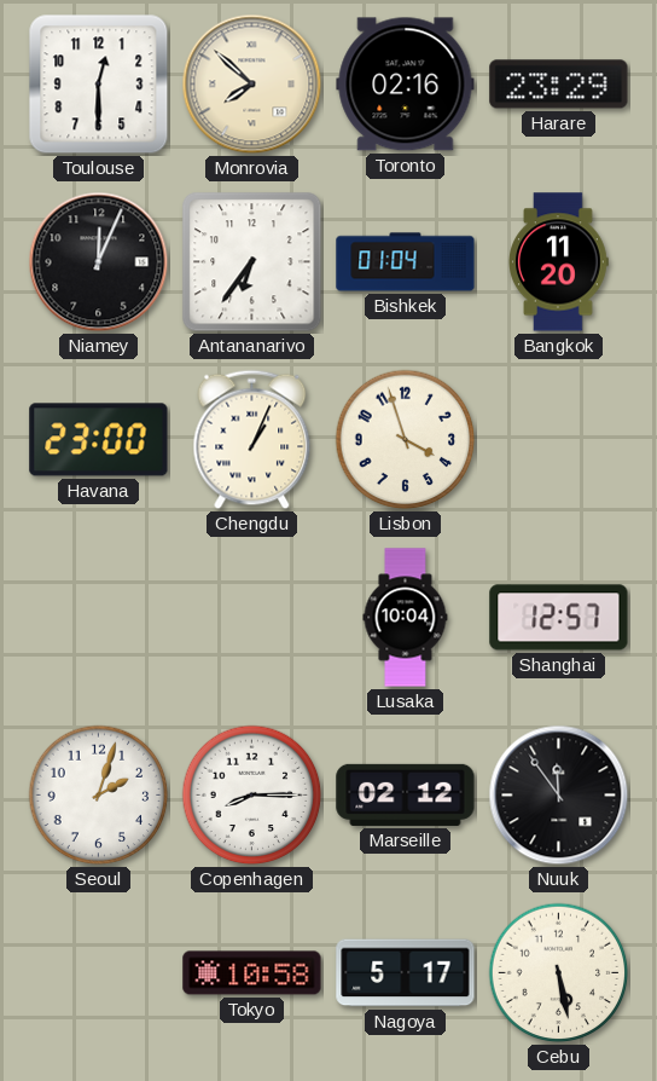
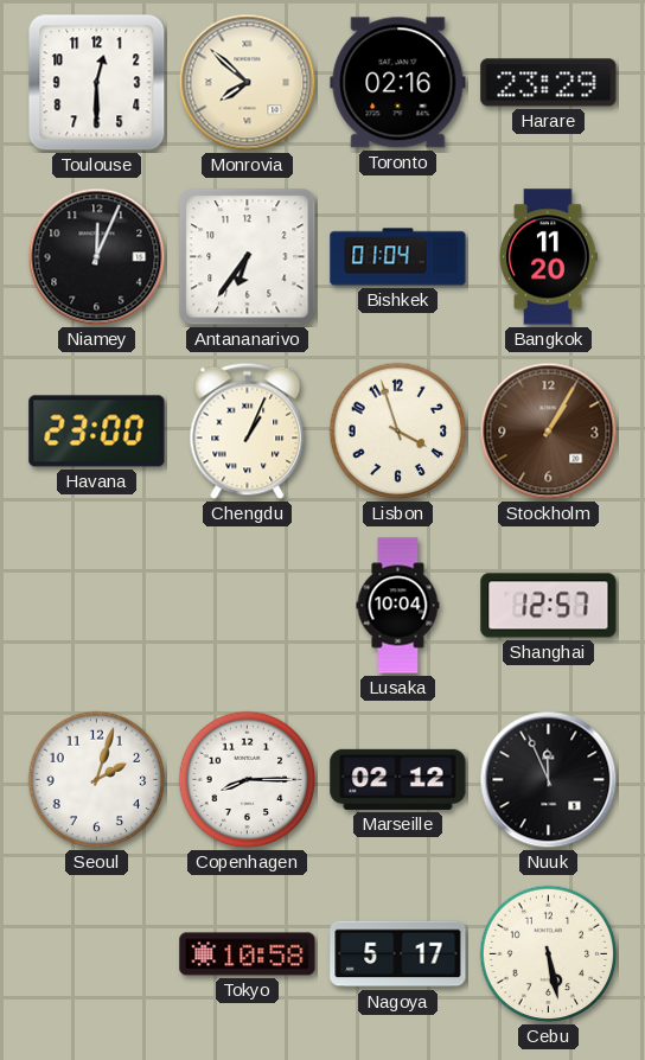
Stockholm: none -> 1:05
Nuuk: 11:54 -> 11:56
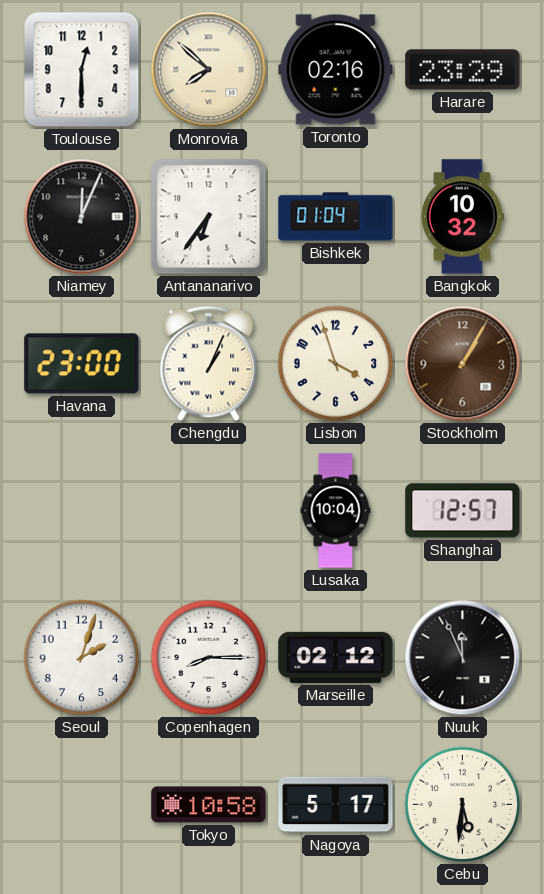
Bangkok: 11:20 -> 10:32
Cebu: 5:28 -> 5:31
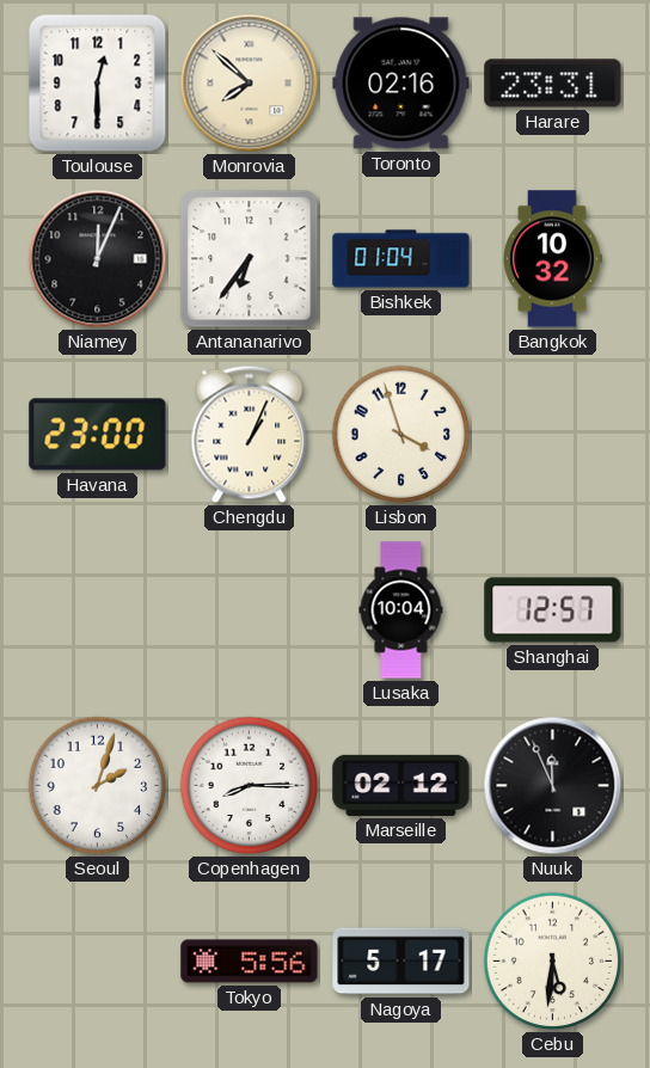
Harare: 23:29 -> 23:31
Stockholm: 1:05 -> none
Tokyo: 10:58 -> 5:56
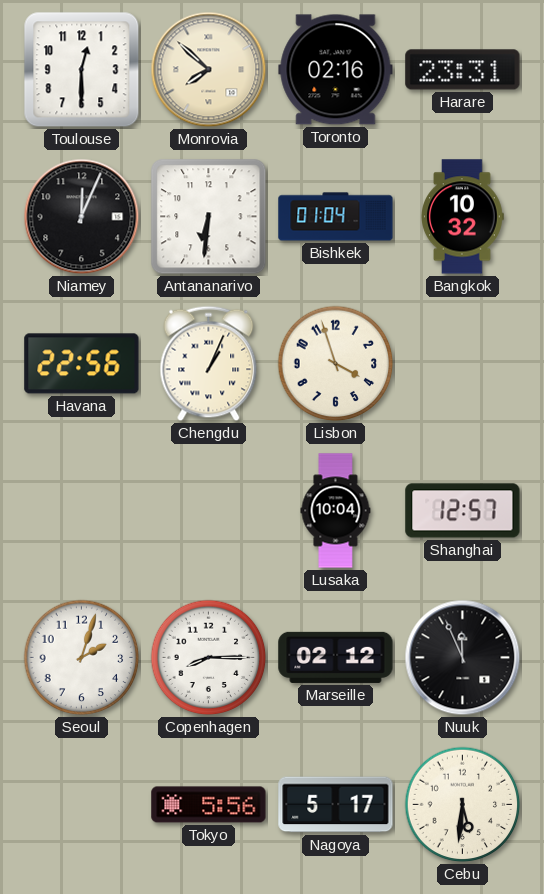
Antananarivo: 6:36 -> 6:31
Havana: 23:00 -> 22:56
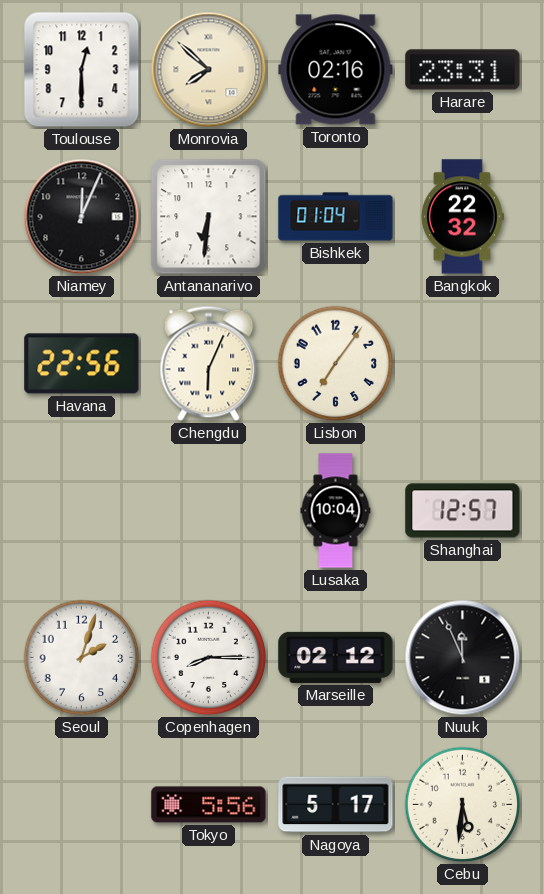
Bangkok: 10:32 -> 22:32
Chengdu: 1:04 -> 6:04
Lisbon: 3:57 -> 7:06
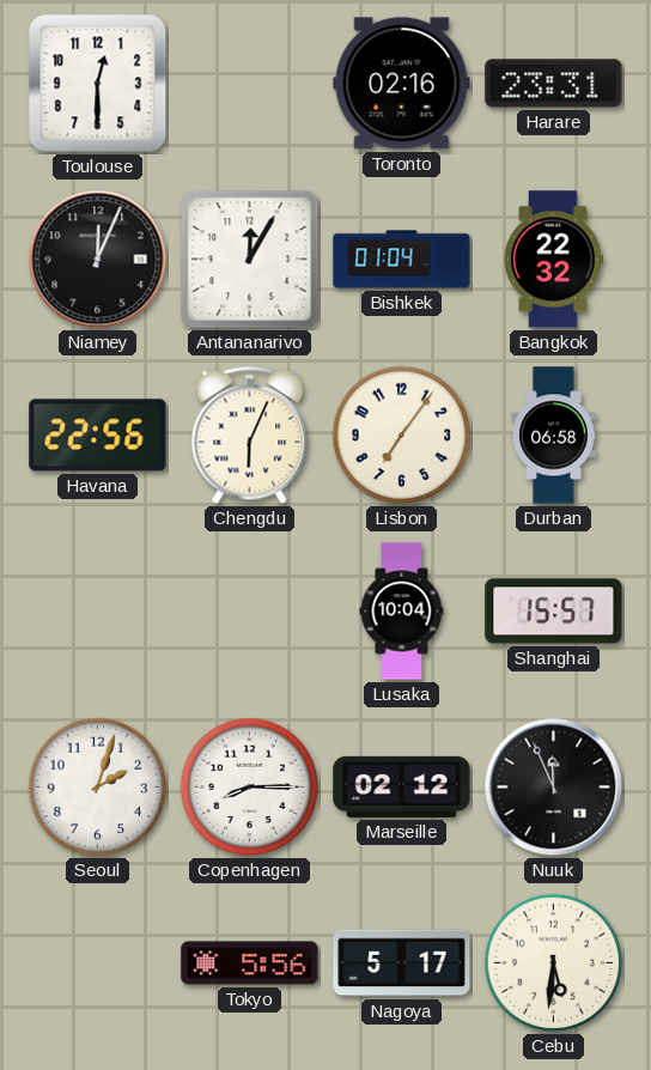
Monrovia: 7:52 -> none
Antananarivo: 6:31 -> 12:05
Durban: none -> 06:58
Shanghai: 12:57 -> 15:57
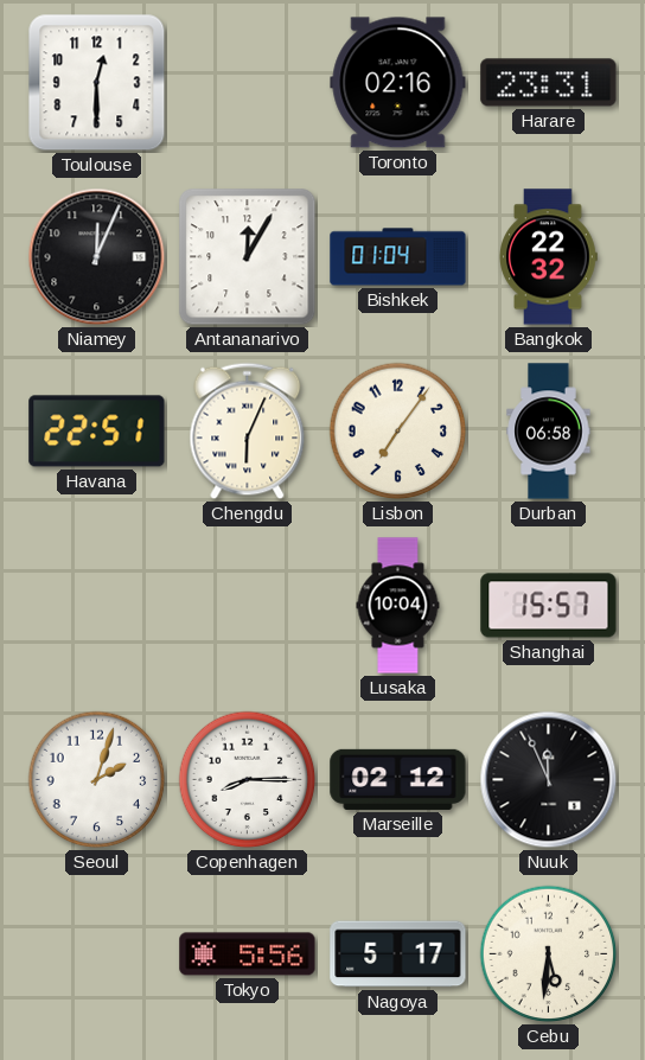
Havana: 22:56 -> 22:51
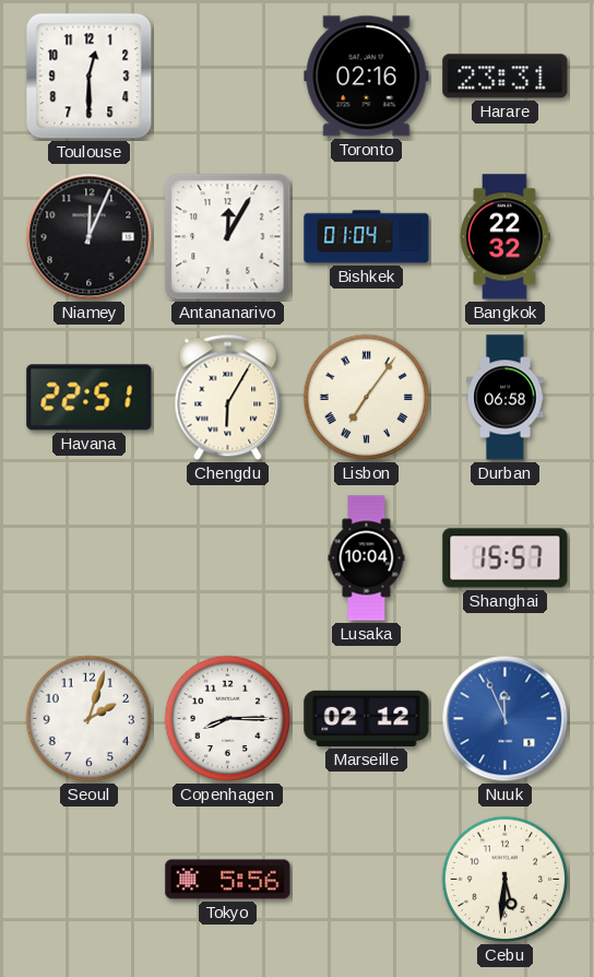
Chengdu: 6:04 -> 6:05
Lisbon numerals: Arabic -> Roman
Nuuk dial: black -> blue
Nagoya: 5:17 -> none
